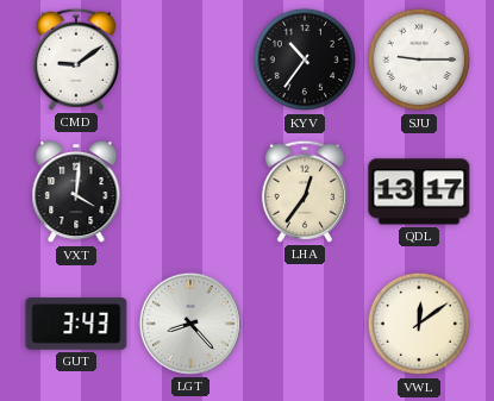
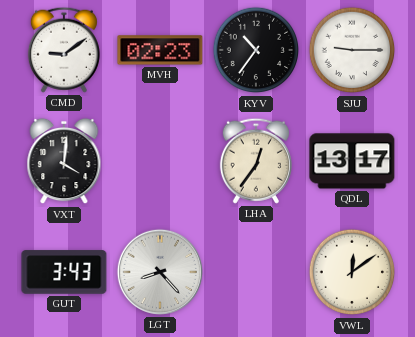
MVH: none -> 02:23
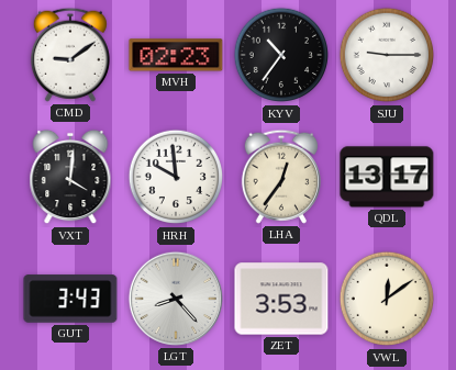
HRH: none -> 9:59
ZET: none -> 3:53
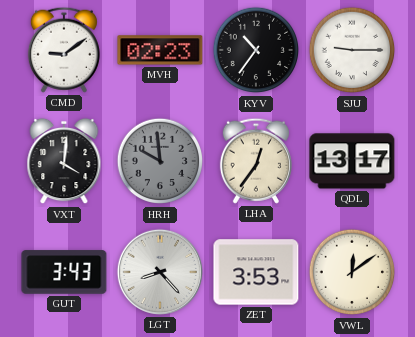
HRH dial: white -> grey
